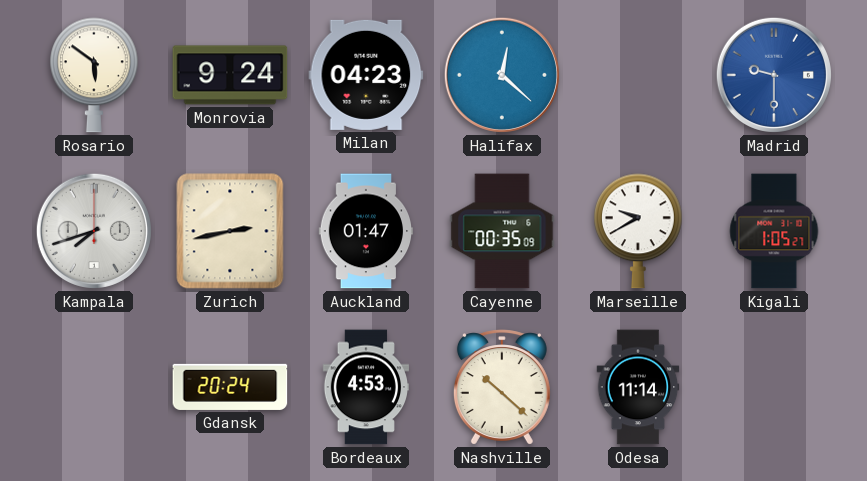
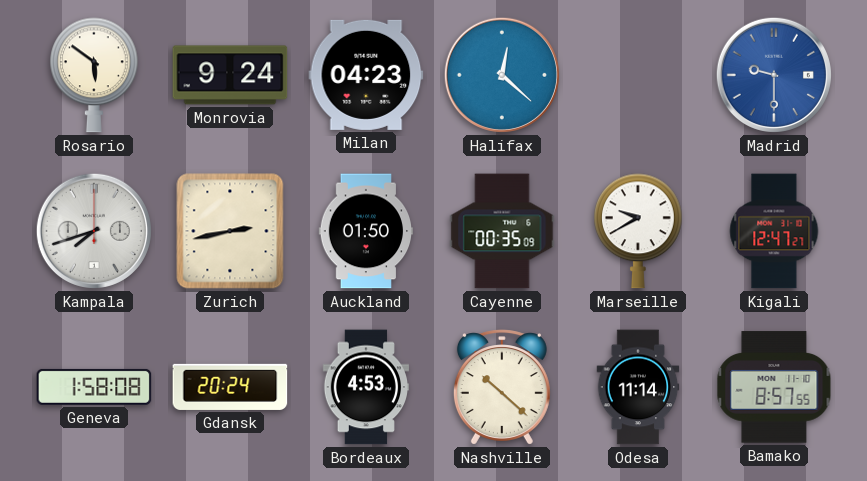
Auckland: 01:47 -> 01:50
Kigali: 1:05 -> 12:47
Geneva: none -> 1:58
Bamako: none -> 8:57
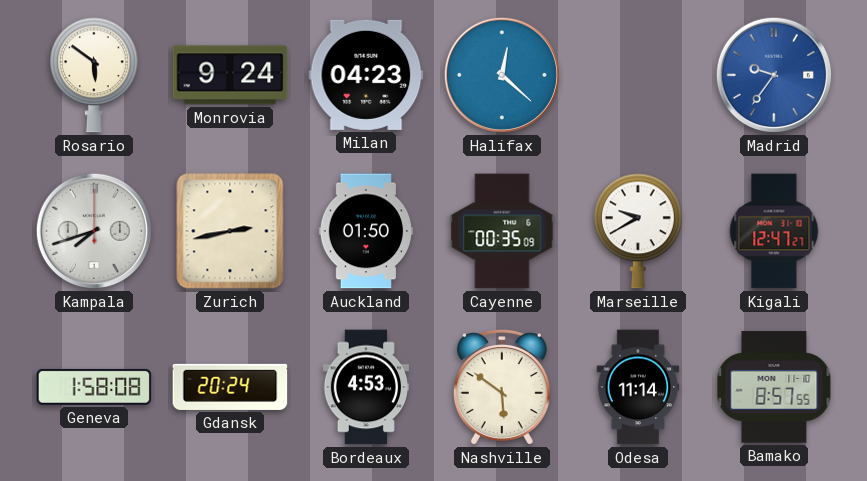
Madrid: 9:30 -> 9:36
Nashville: 10:22 -> 5:51
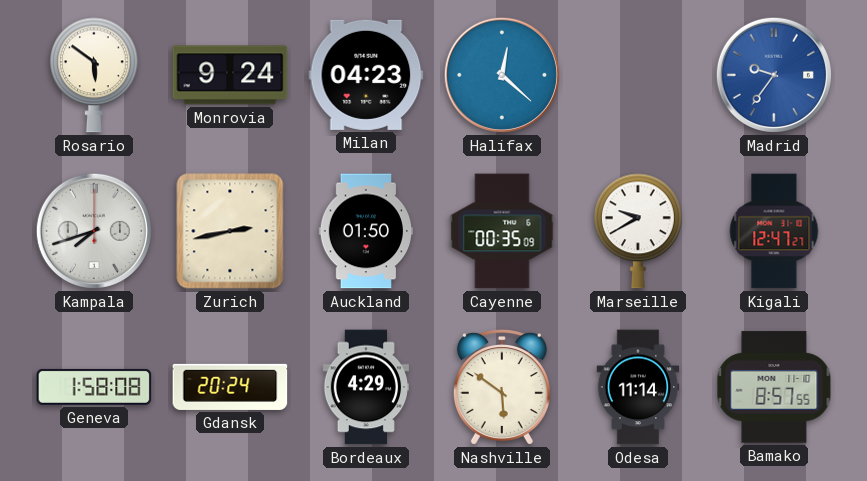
Bordeaux: 4:53 -> 4:29
